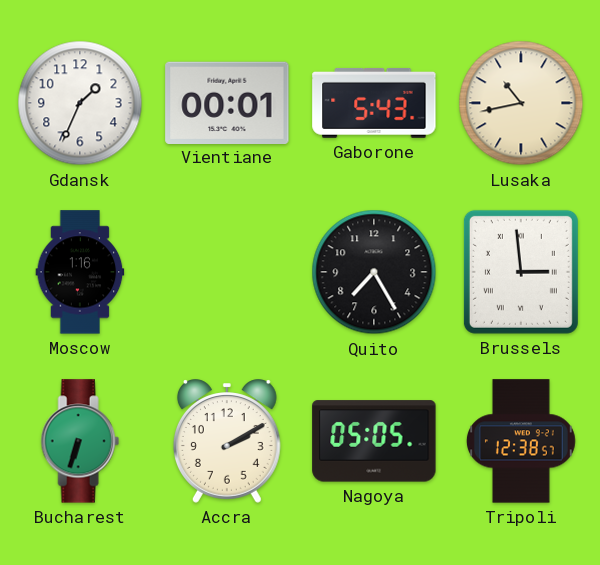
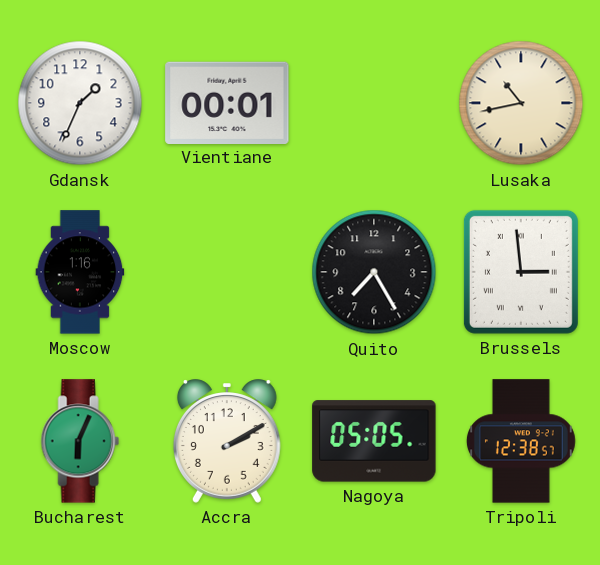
Gaborone: 5:43 -> none
Bucharest: 6:33 -> 6:04
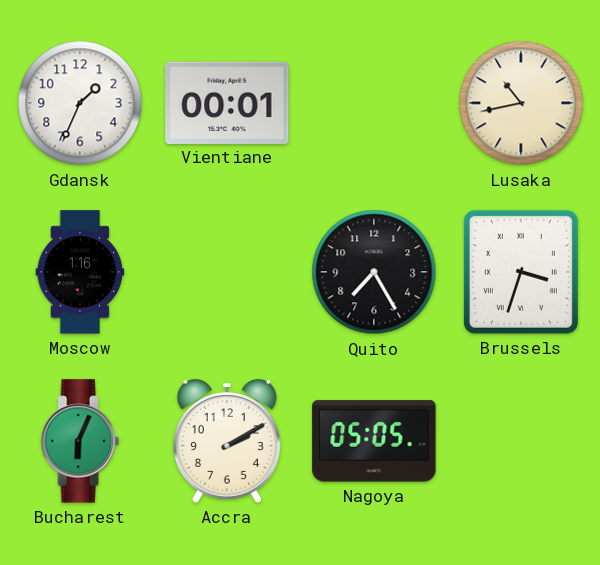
Brussels: 2:59 -> 3:33
Tripoli: 12:38 -> none
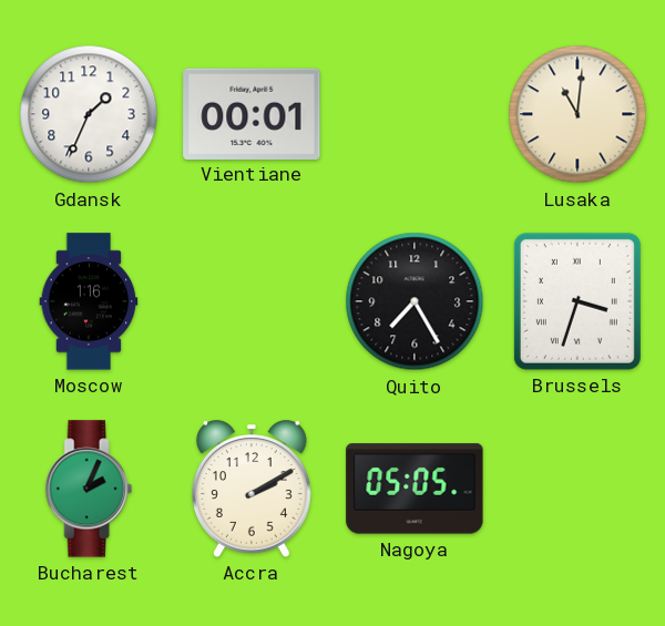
Lusaka: 10:43 -> 11:01
Bucharest: 6:04 -> 2:04
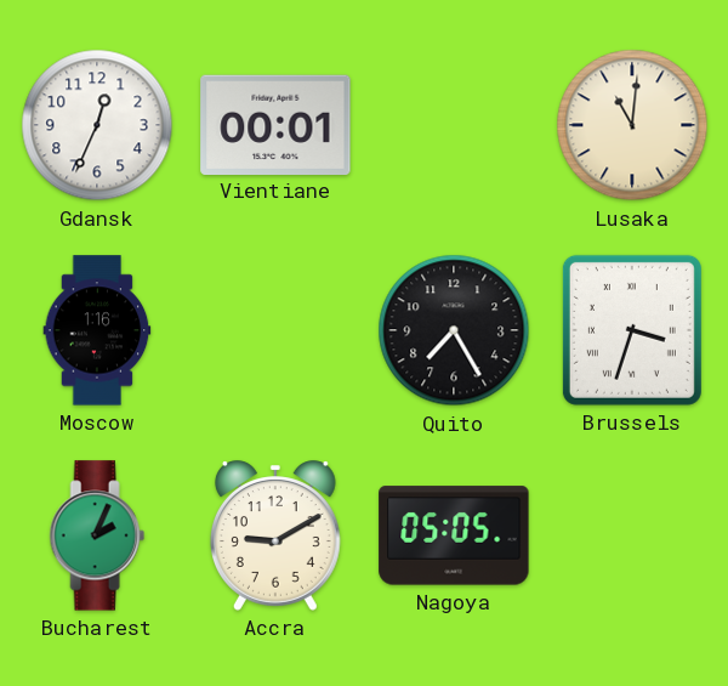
Gdansk: 1:34 -> 12:34
Accra: 2:10 -> 9:10
